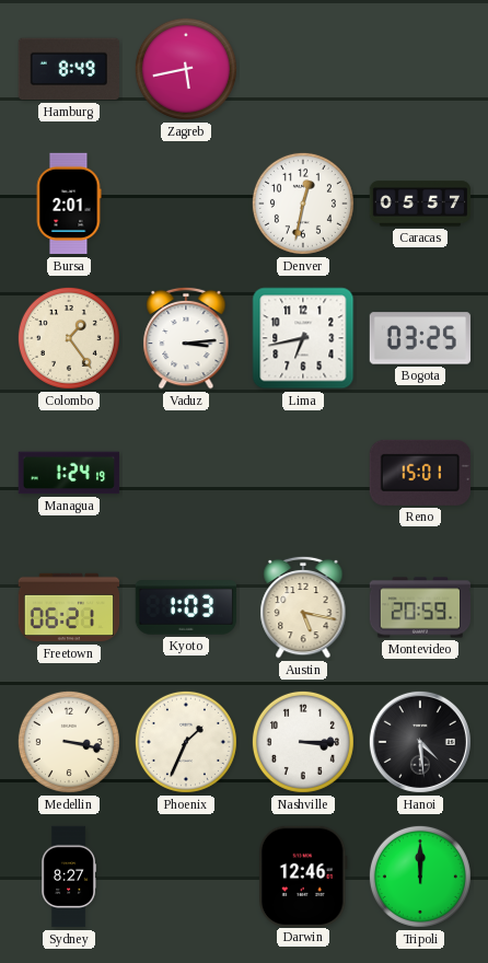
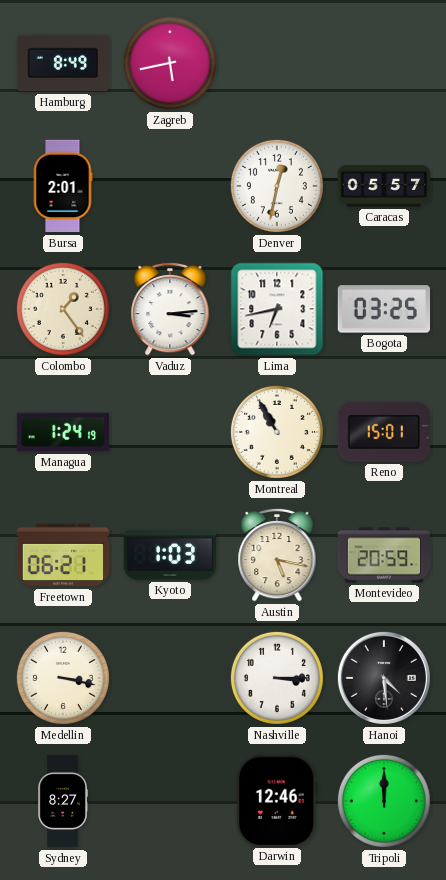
Montreal: none -> 10:55
Phoenix: 1:34 -> none
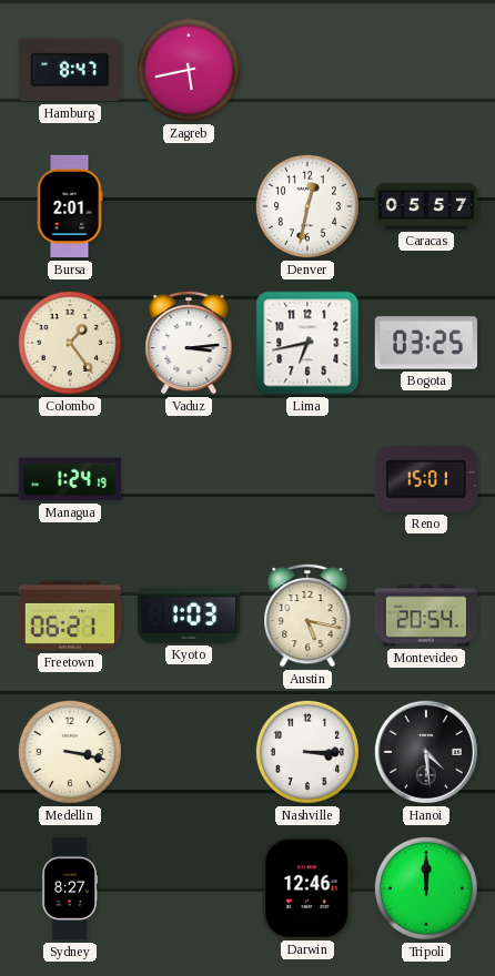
Hamburg: 8:49 -> 8:47
Montreal: 10:55 -> none
Montevideo: 20:59 -> 20:54
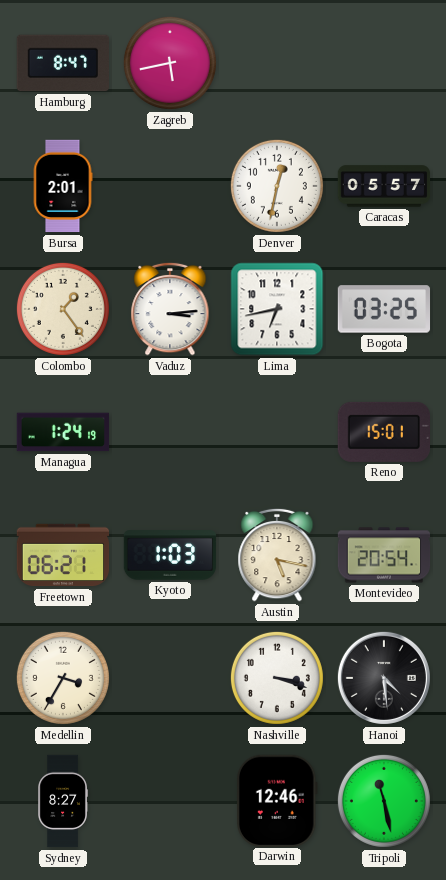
Medellin: 3:17 -> 3:35
Nashville: 3:15 -> 3:18
Tripoli: 12:00 -> 11:28
